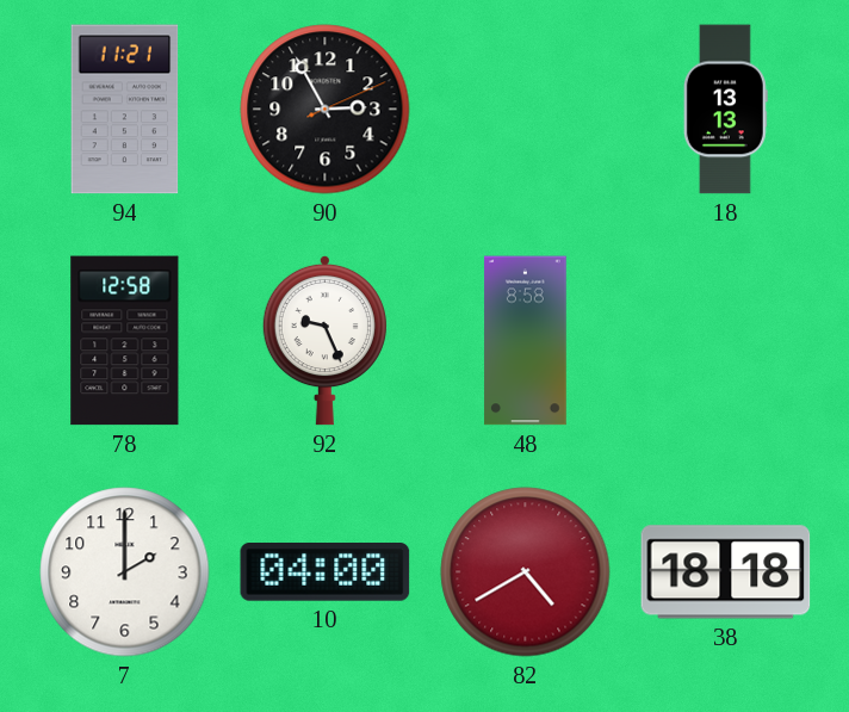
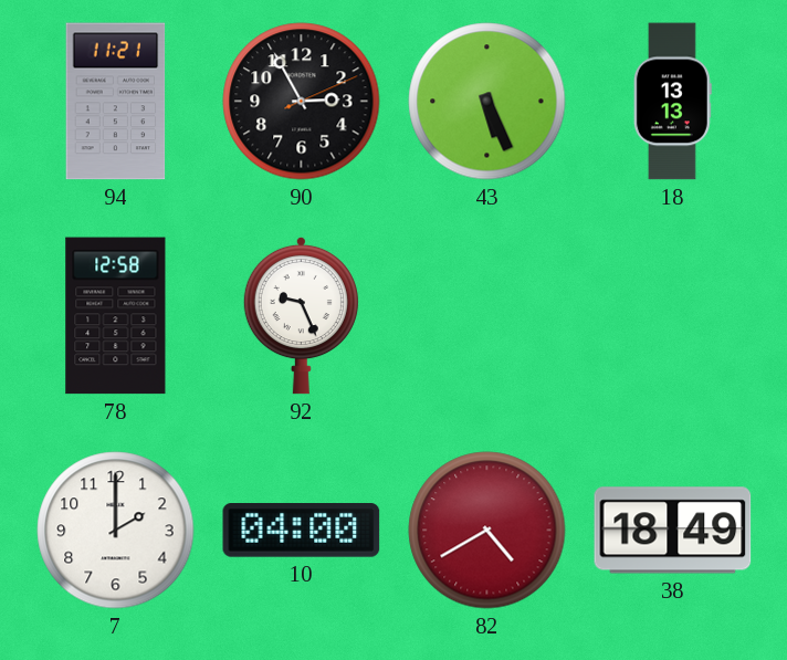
43: none -> 5:26
48: 8:58 -> none
38: 18:18 -> 18:49
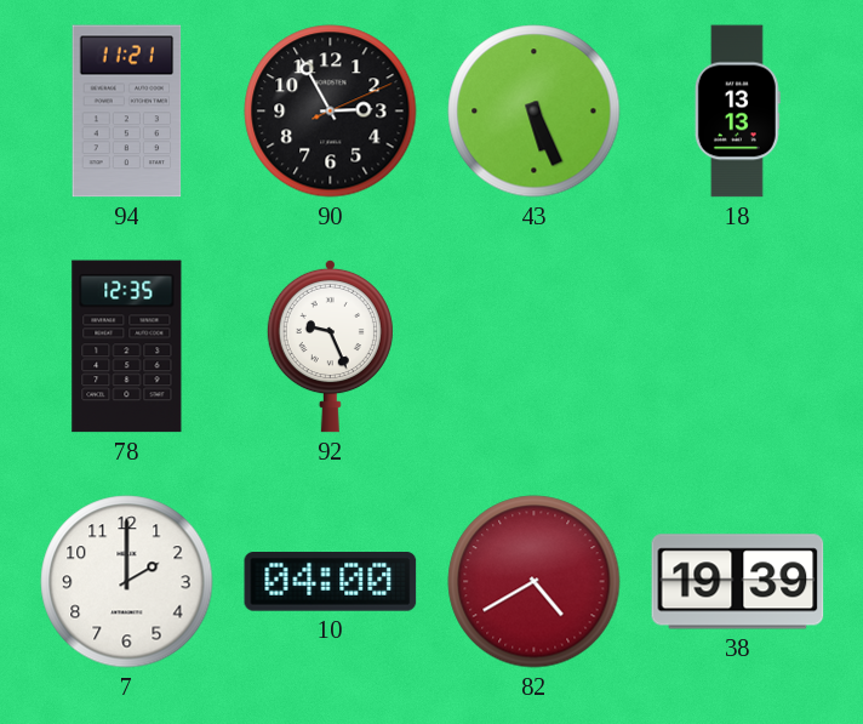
78: 12:58 -> 12:35
38: 18:49 -> 19:39
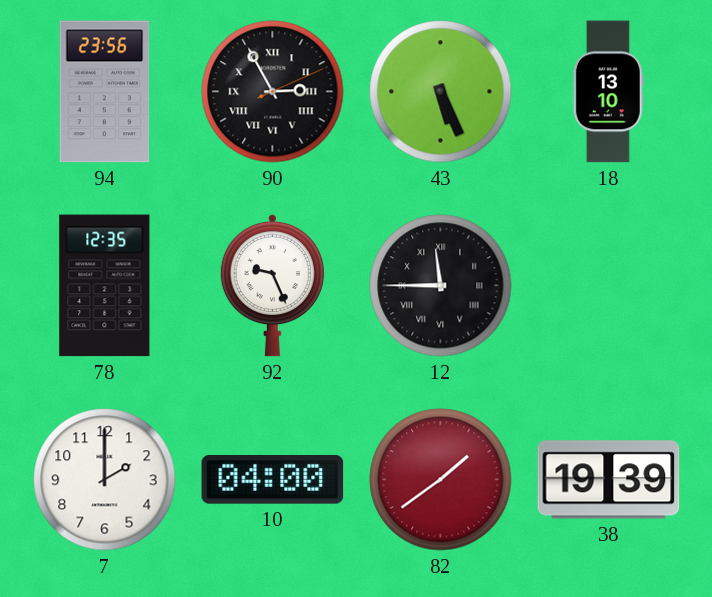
94: 11:21 -> 23:56
90 numerals: Arabic -> Roman
18: 13:13 -> 13:10
12: none -> 11:45
82: 4:40 -> 1:39
